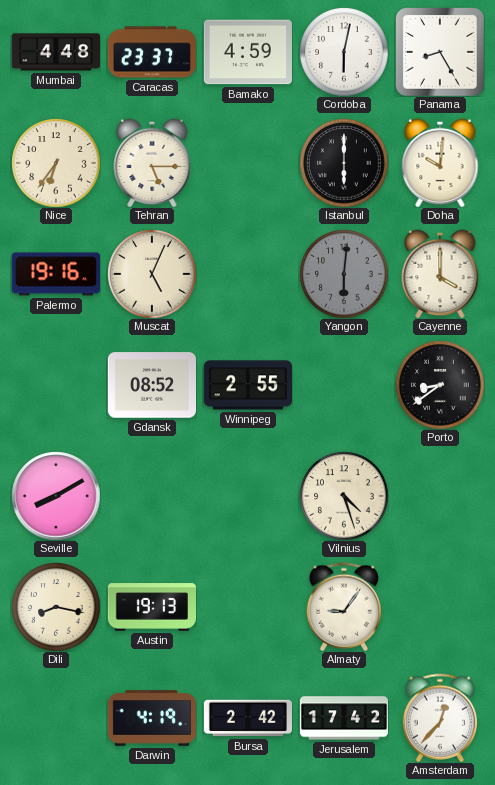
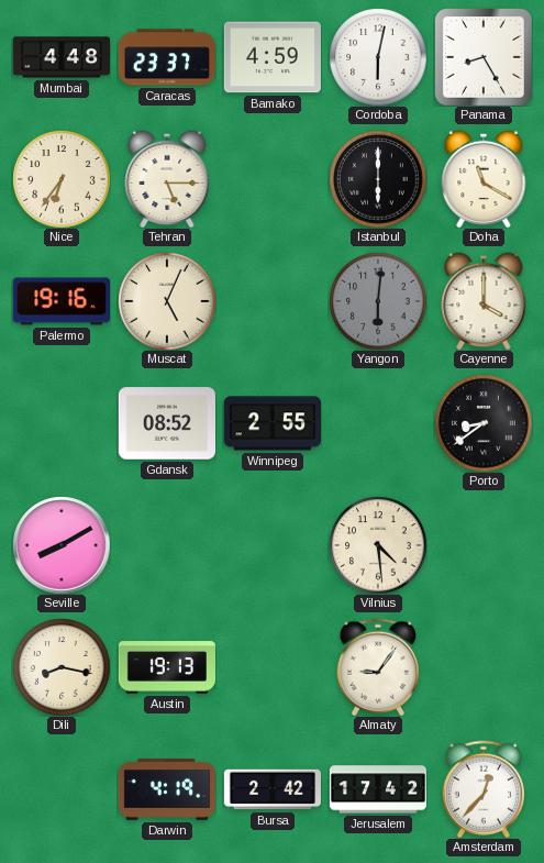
Doha: 10:01 -> 11:20
Vilnius: 4:27 -> 4:29
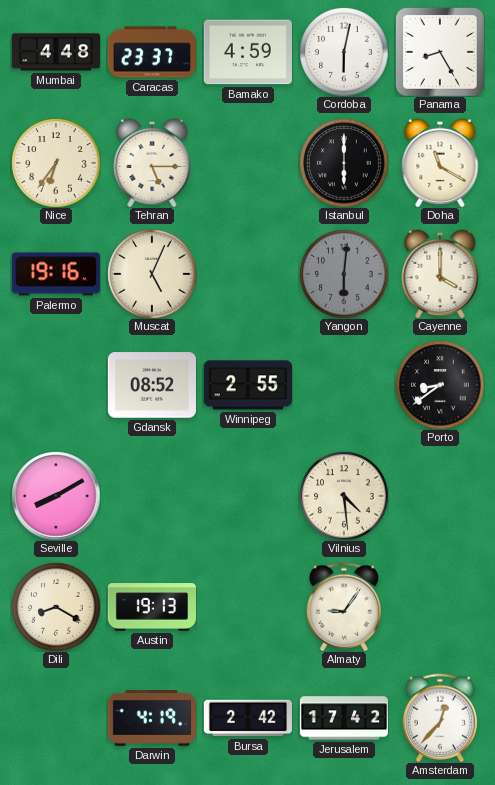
Dili: 8:17 -> 8:20
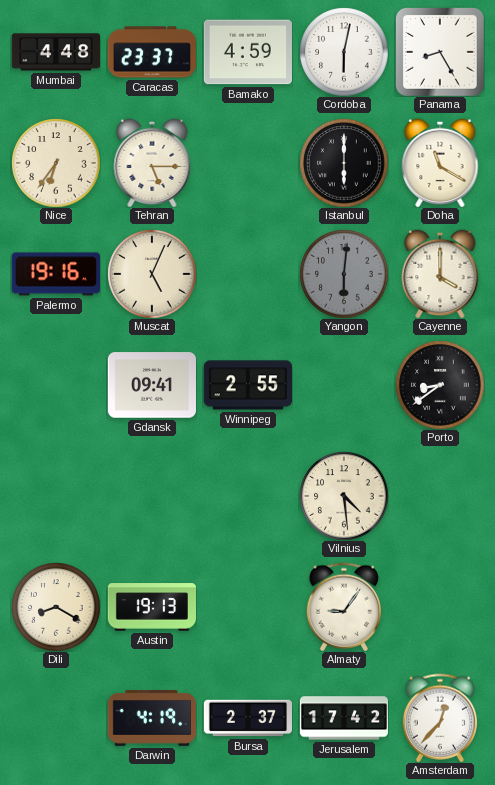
Gdansk: 08:52 -> 09:41
Seville: 8:10 -> none
Bursa: 2:42 -> 2:37
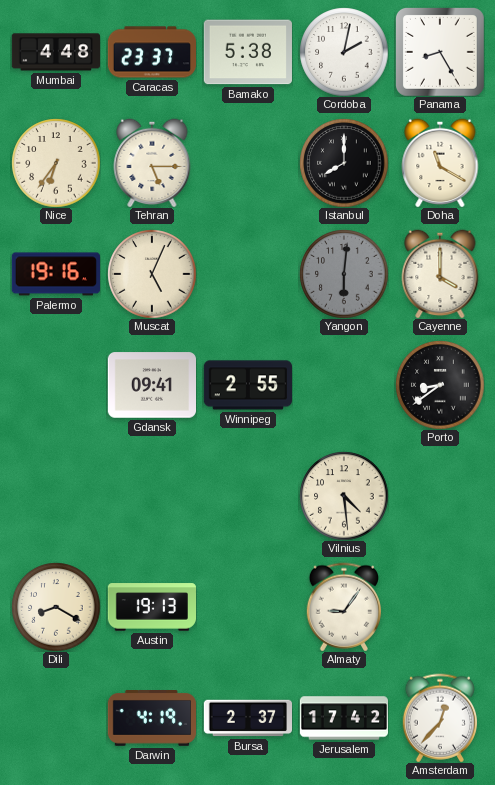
Bamako: 4:59 -> 5:38
Cordoba: 6:02 -> 2:02
Istanbul: 6:00 -> 8:00
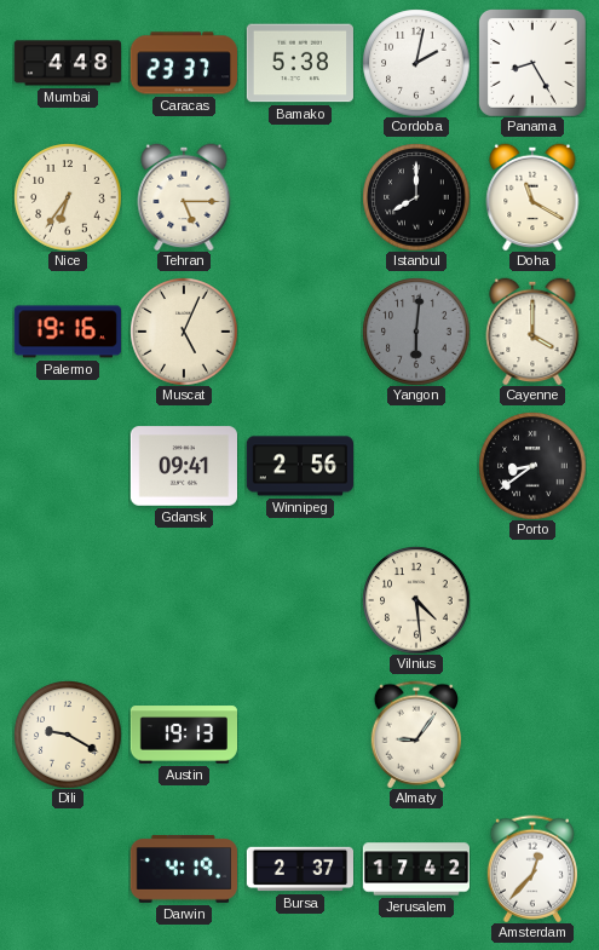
Winnipeg: 2:55 -> 2:56
Dili: 8:20 -> 9:20
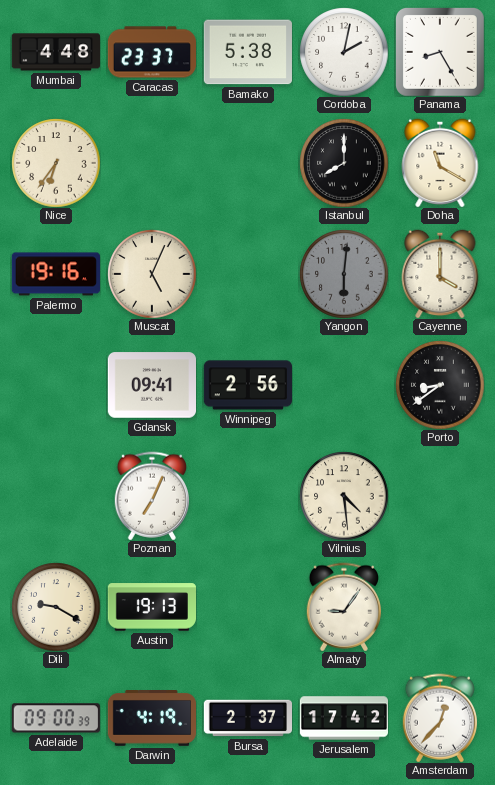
Tehran: 5:15 -> none
Poznan: none -> 7:04
Adelaide: none -> 09:00
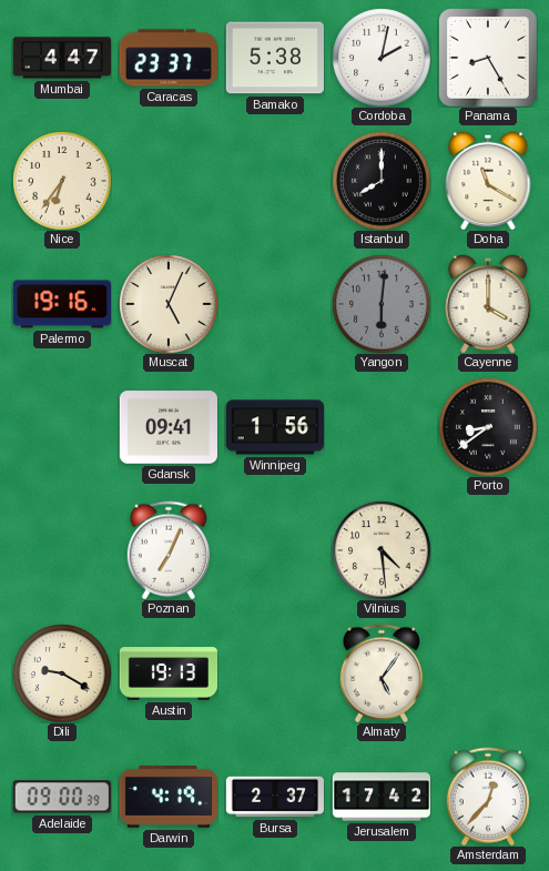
Mumbai: 4:48 -> 4:47
Winnipeg: 2:56 -> 1:56
Almaty: 9:06 -> 5:06
